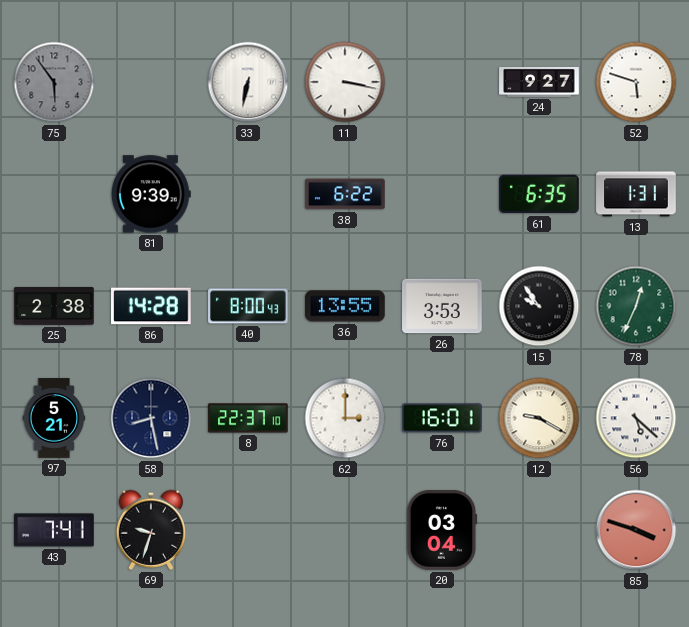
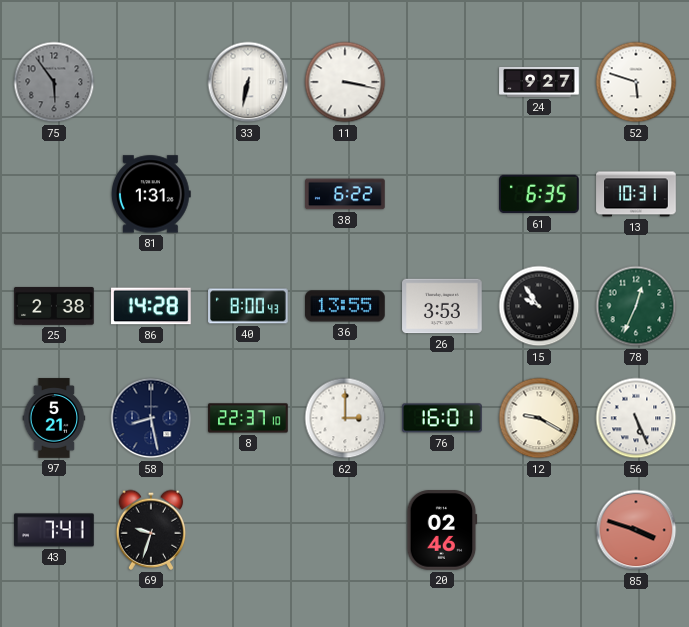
81: 9:39 -> 1:31
13: 1:31 -> 10:31
56: 5:22 -> 5:26
20: 03:04 -> 02:46
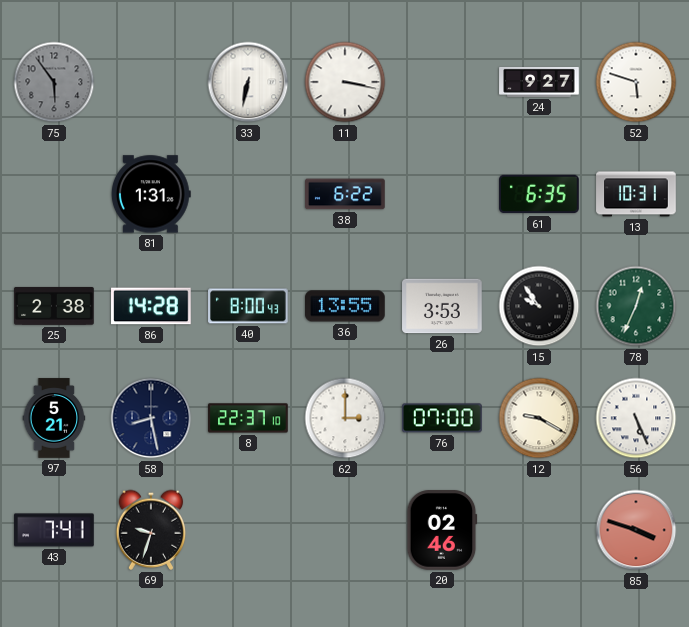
76: 16:01 -> 07:00
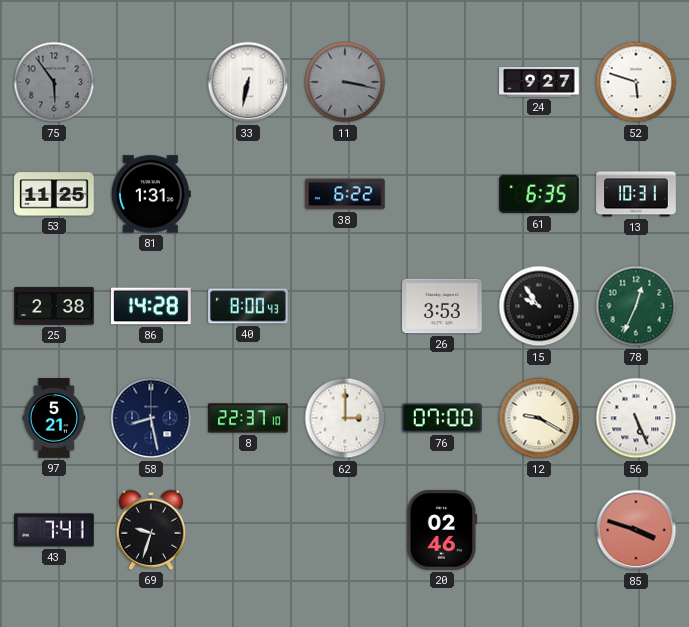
11 dial: white -> grey
53: none -> 11:25
36: 13:55 -> none
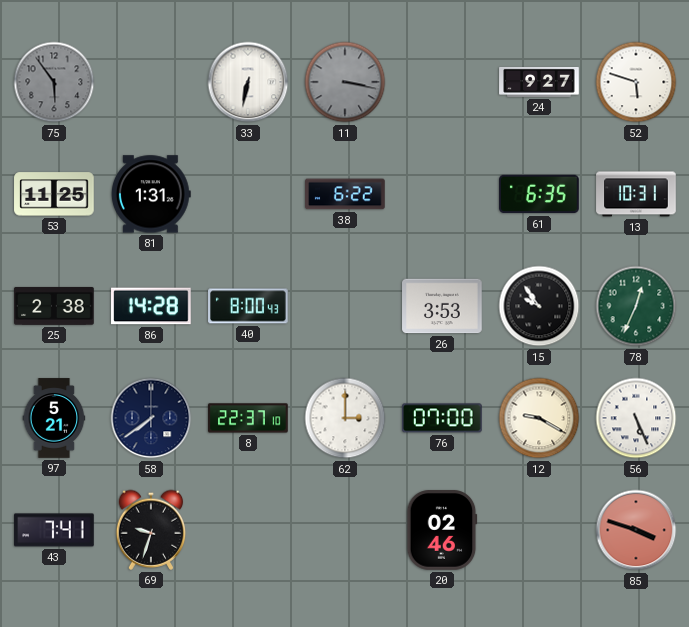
58: 8:28 -> 7:39
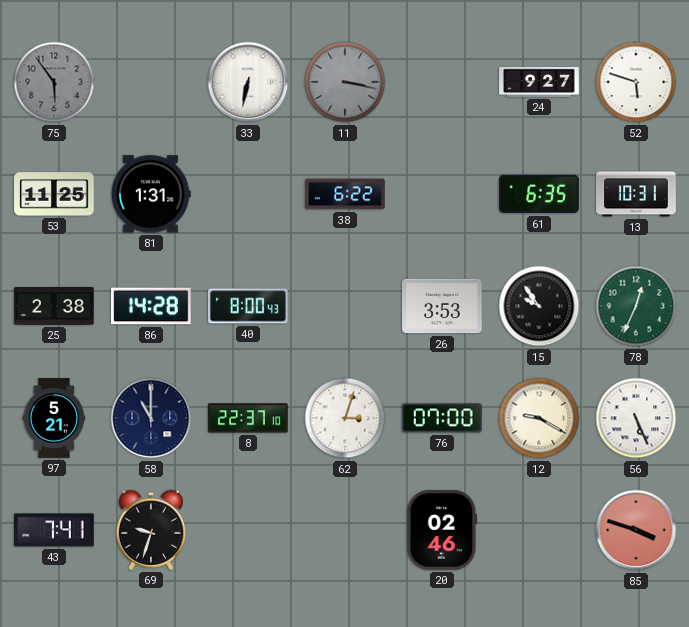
58: 7:39 -> 11:00
62: 3:00 -> 3:03
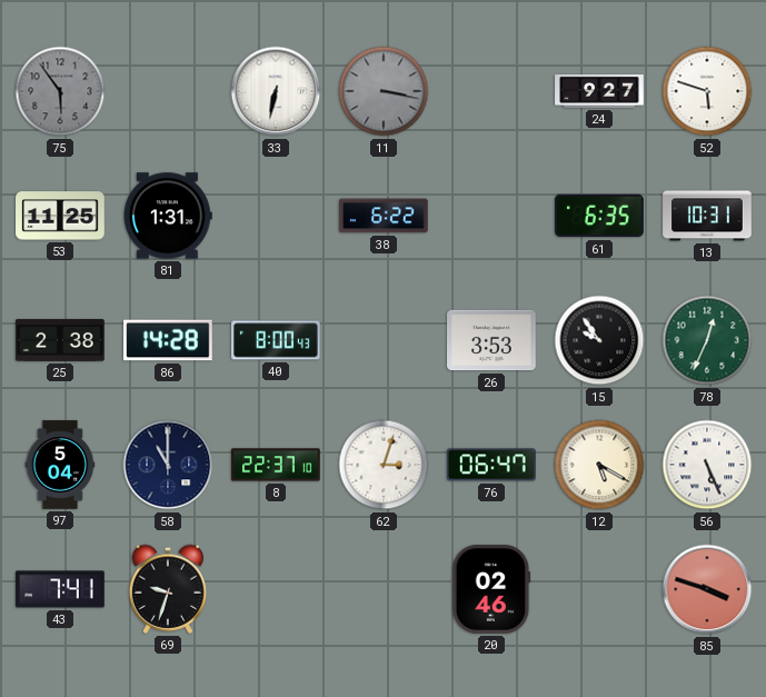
97: 5:21 -> 5:04
76: 07:00 -> 06:47
12: 9:20 -> 5:20
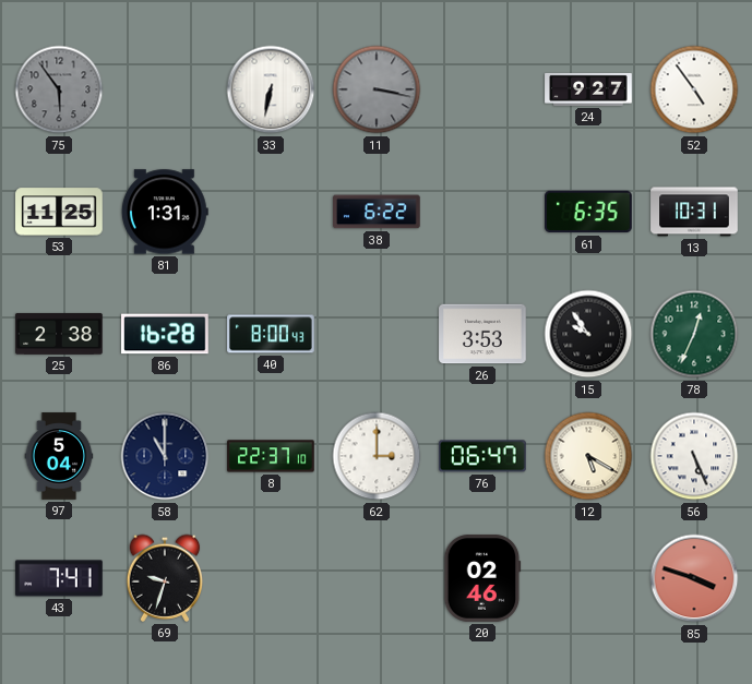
52: 5:48 -> 4:54
86: 14:28 -> 16:28
62: 3:03 -> 3:00
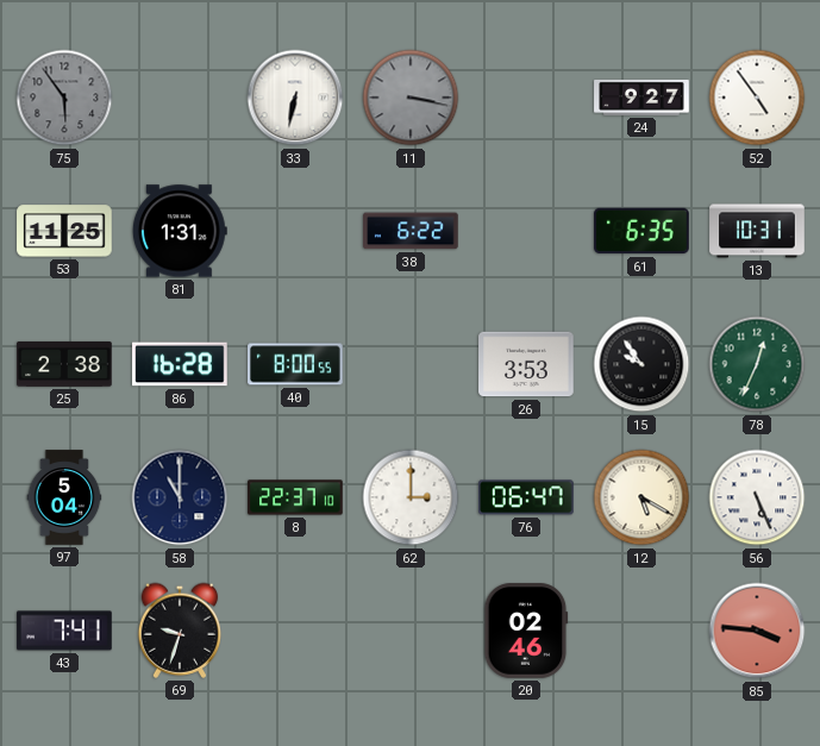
40: 8:00:43 -> 8:00:55
85: 3:48 -> 3:46
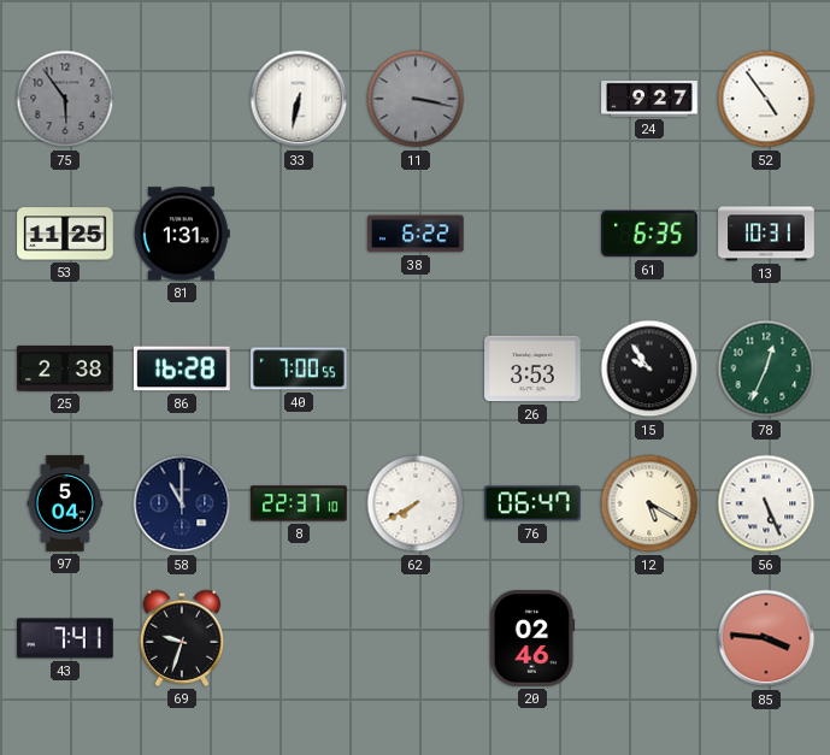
40: 8:00 -> 7:00
62: 3:00 -> 7:40
